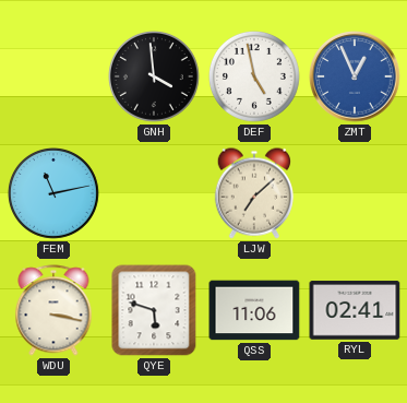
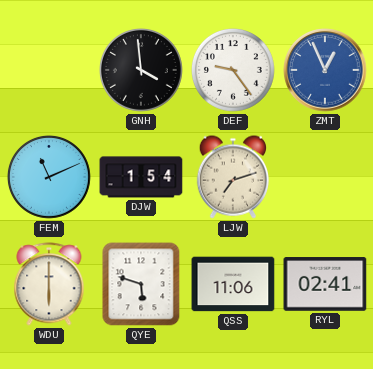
DEF: 4:58 -> 9:24
FEM: 11:13 -> 11:11
DJW: none -> 1:54
LJW: 7:08 -> 7:12
WDU: 3:17 -> 6:00
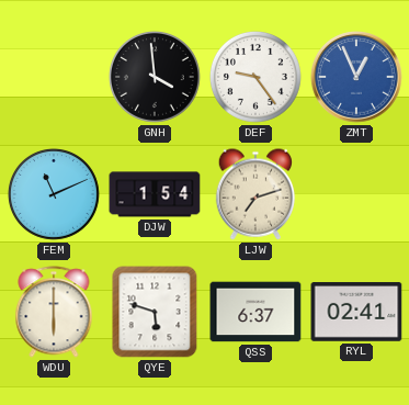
QSS: 11:06 -> 6:37
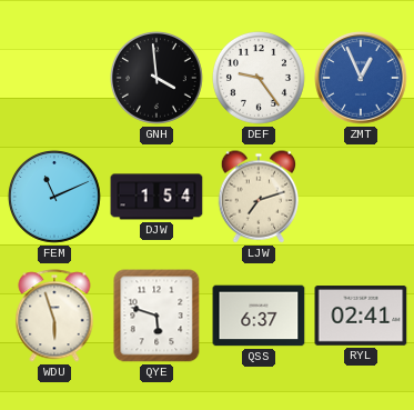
WDU: 6:00 -> 5:57
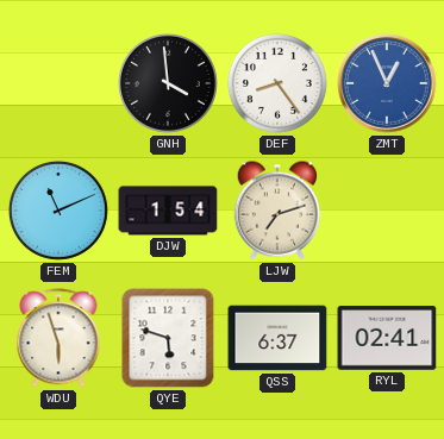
DEF: 9:24 -> 8:24
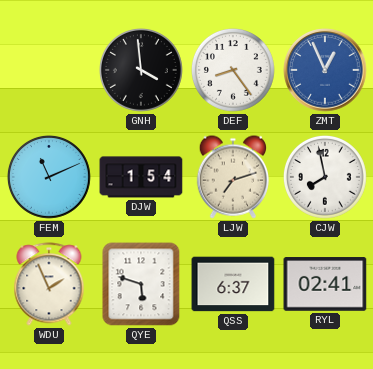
CJW: none -> 7:58
WDU: 5:57 -> 1:56
